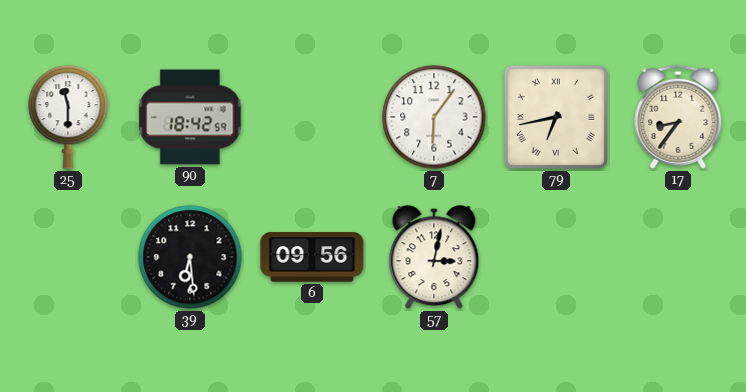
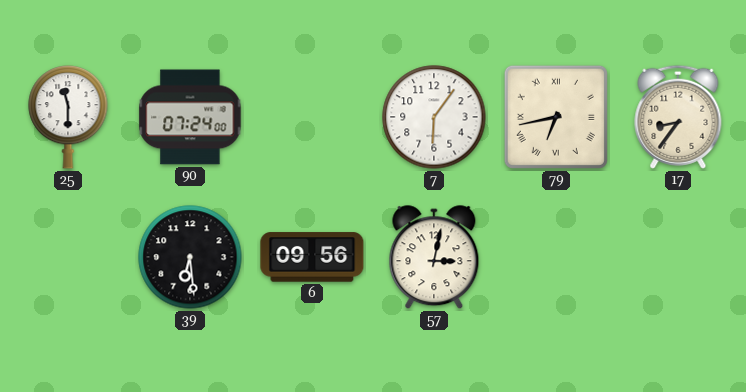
90: 18:42 -> 07:24
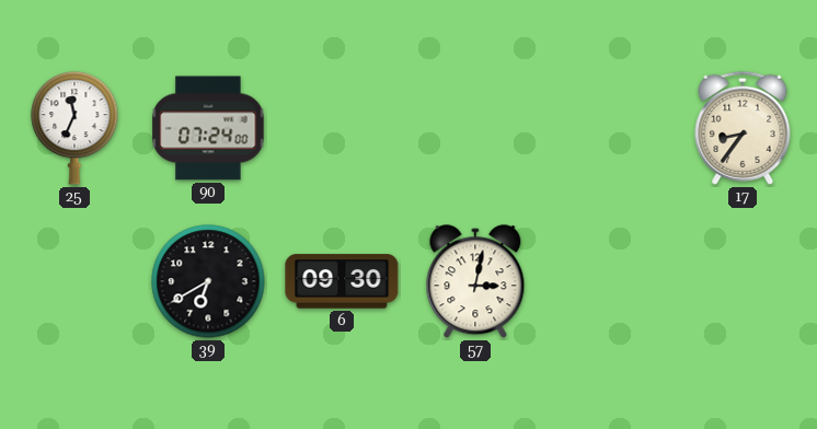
25: 11:30 -> 11:34
7: 6:06 -> none
79: 6:43 -> none
39: 6:29 -> 6:40
6: 09:56 -> 09:30
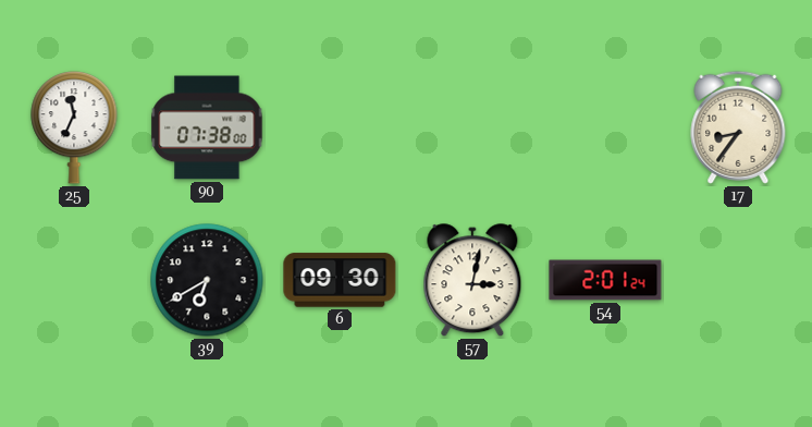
90: 07:24 -> 07:38
54: none -> 2:01
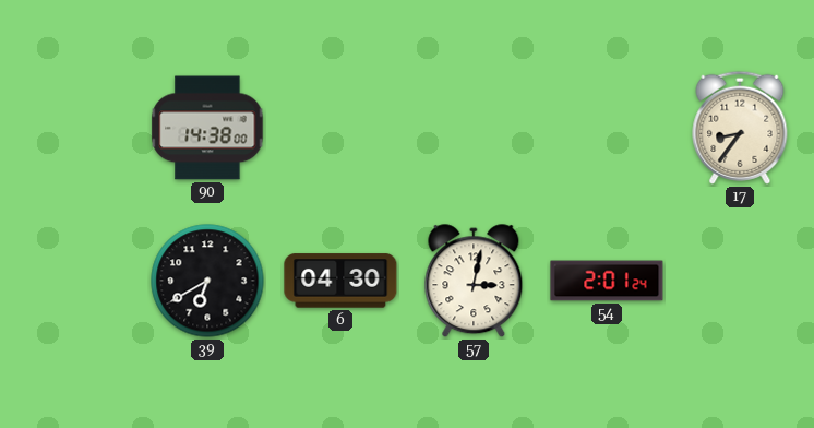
25: 11:34 -> none
90: 07:38 -> 14:38
6: 09:30 -> 04:30
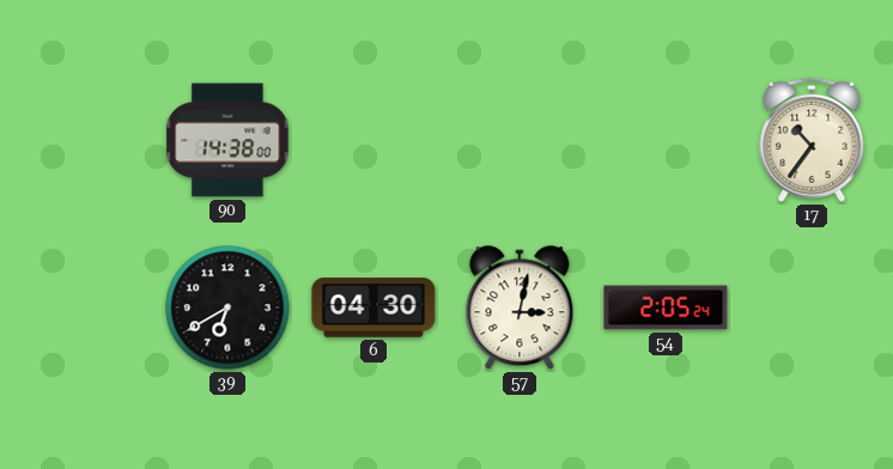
17: 8:36 -> 10:36
54: 2:01 -> 2:05
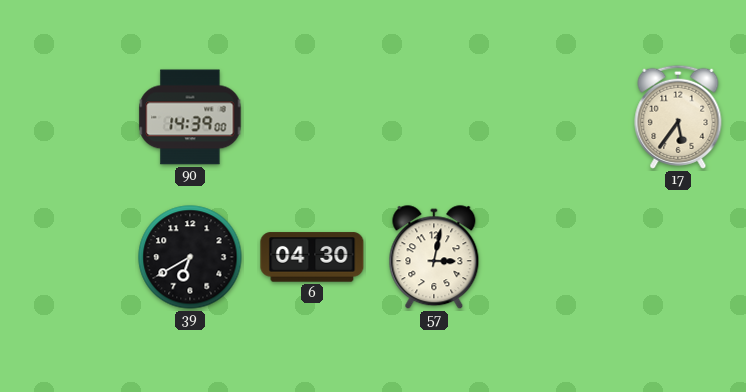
90: 14:38 -> 14:39
17: 10:36 -> 5:36
54: 2:05 -> none
